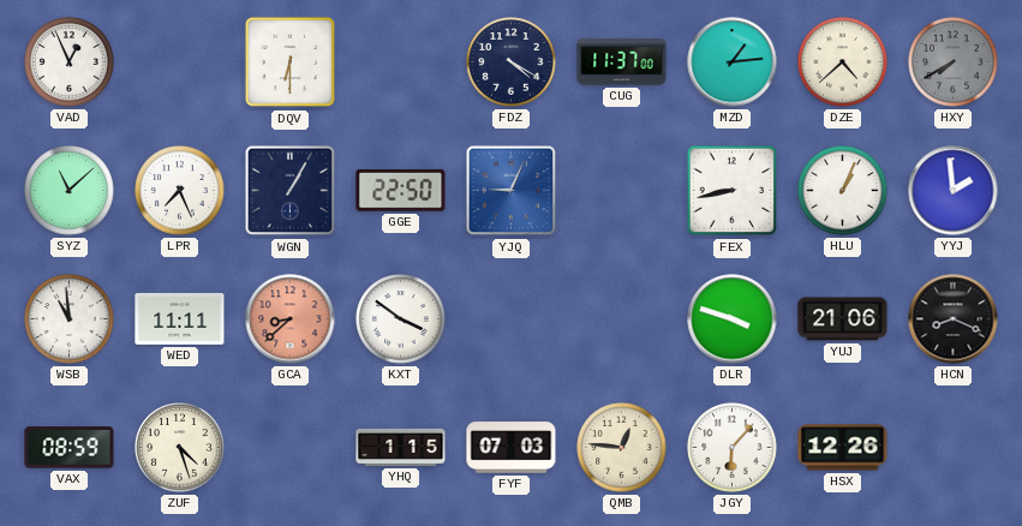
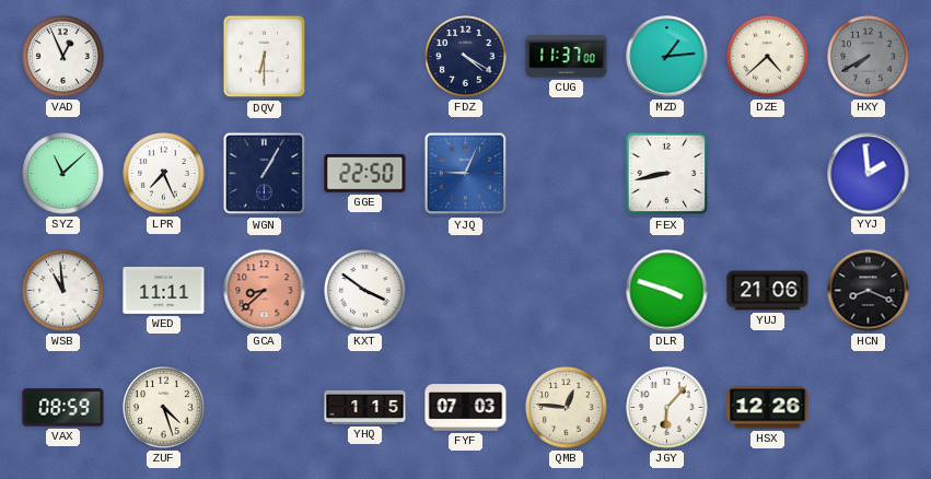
HLU: 1:04 -> none
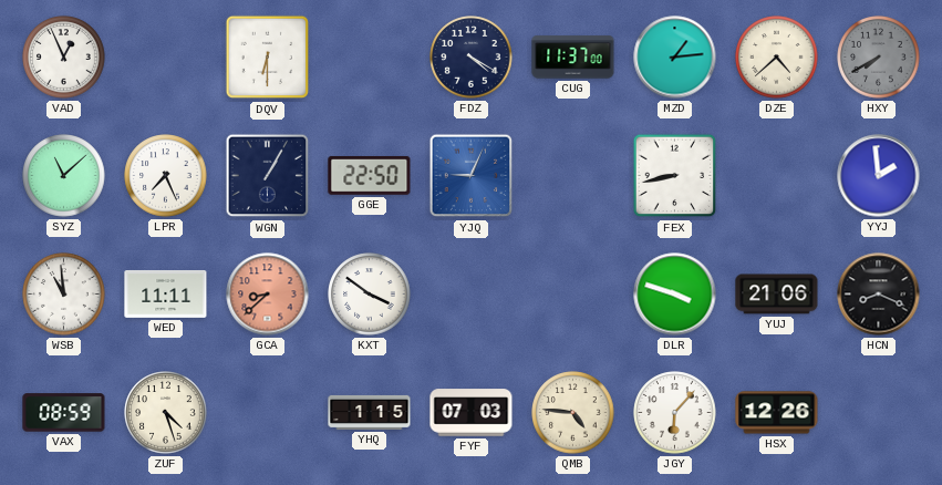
QMB: 12:46 -> 4:46
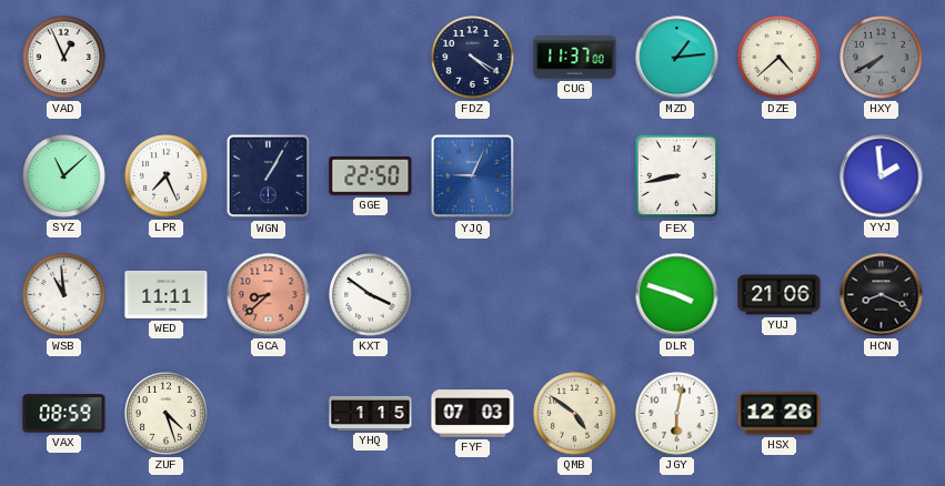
DQV: 6:30 -> none
QMB: 4:46 -> 4:51
JGY: 6:07 -> 6:02
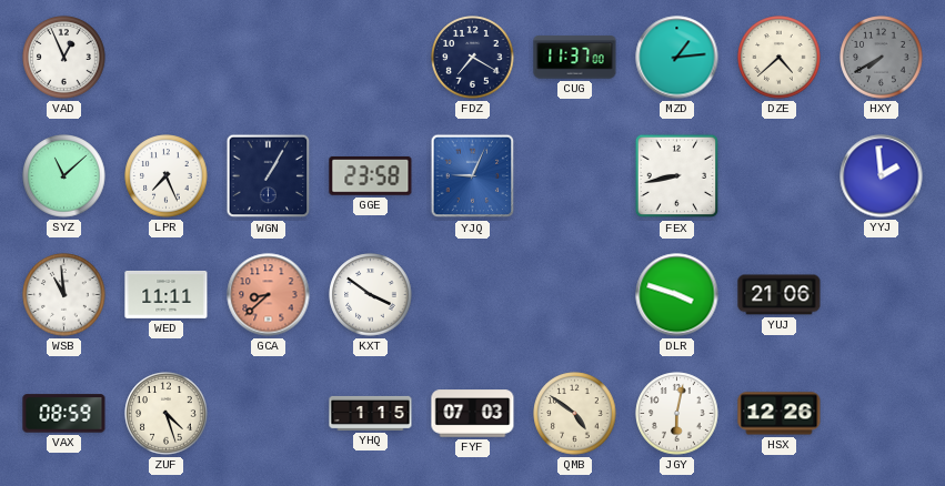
FDZ: 4:20 -> 7:20
GGE: 22:50 -> 23:58
HCN: 8:19 -> none
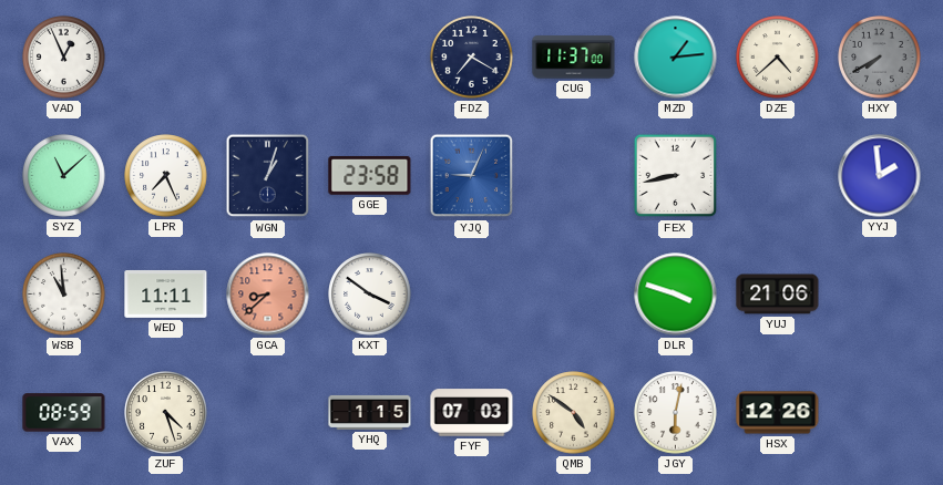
WGN: 1:05 -> 1:03
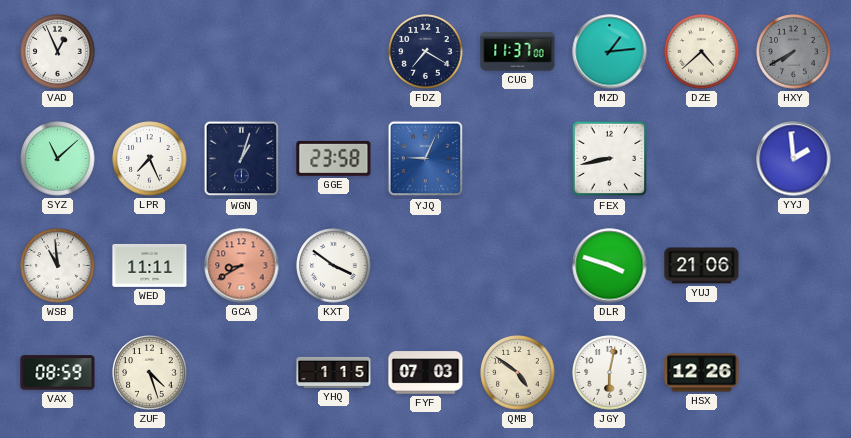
GCA: 8:38 -> 8:40
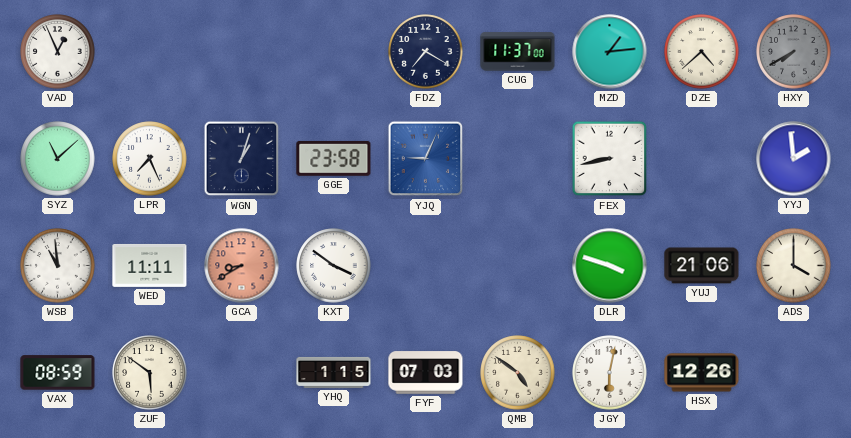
ADS: none -> 4:00
ZUF: 4:27 -> 5:51
